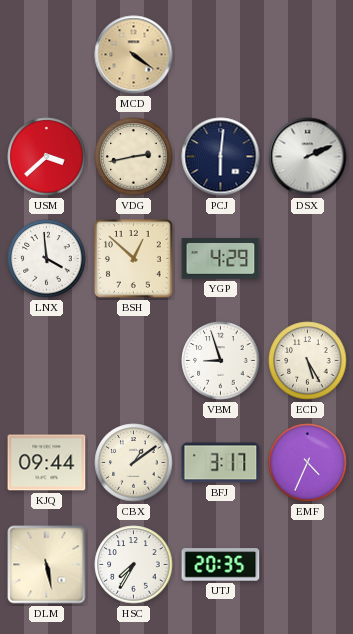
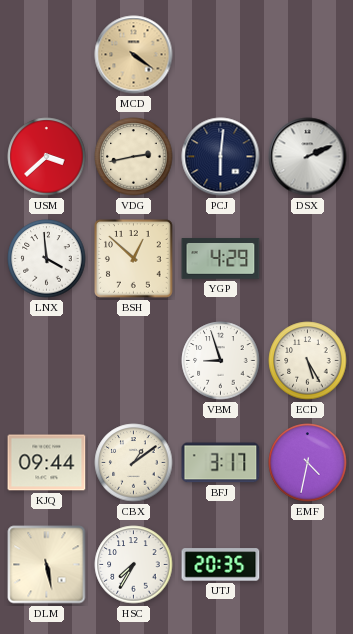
EMF: 4:34 -> 4:32
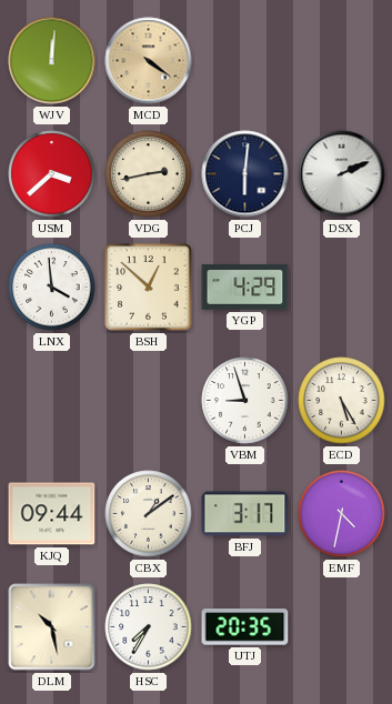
WJV: none -> 12:01
DLM: 5:28 -> 10:28
